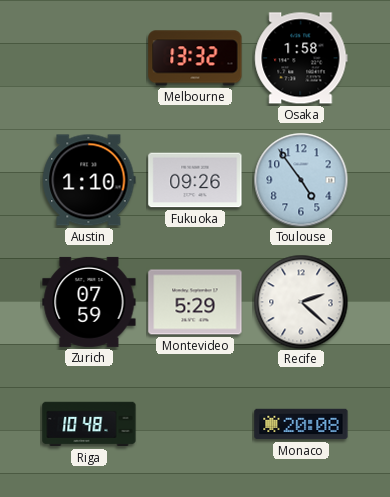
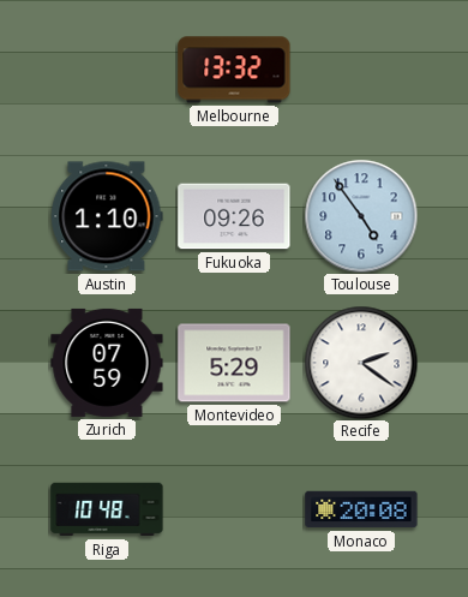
Osaka: 1:58 -> none
Recife: 2:22 -> 2:21
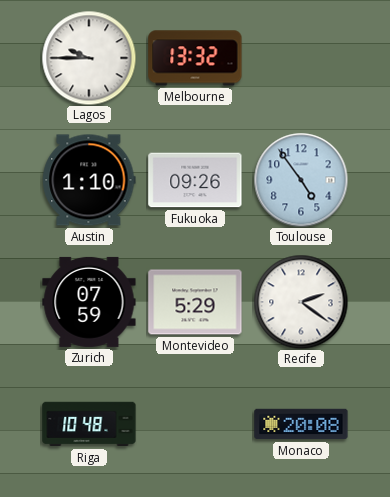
Lagos: none -> 9:45
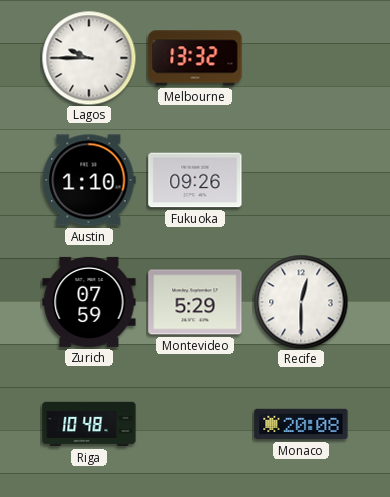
Toulouse: 4:54 -> none
Recife: 2:21 -> 12:30
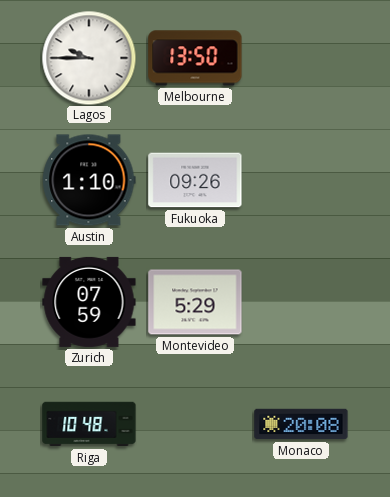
Melbourne: 13:32 -> 13:50
Recife: 12:30 -> none
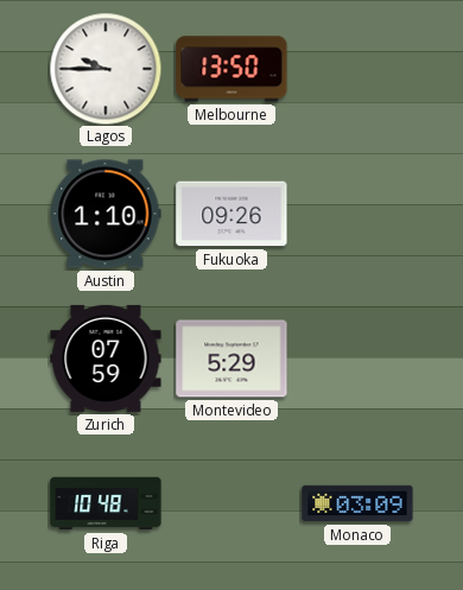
Monaco: 20:08 -> 03:09
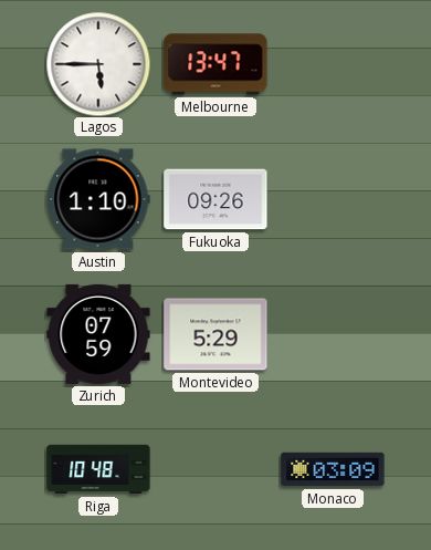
Lagos: 9:45 -> 5:45
Melbourne: 13:50 -> 13:47
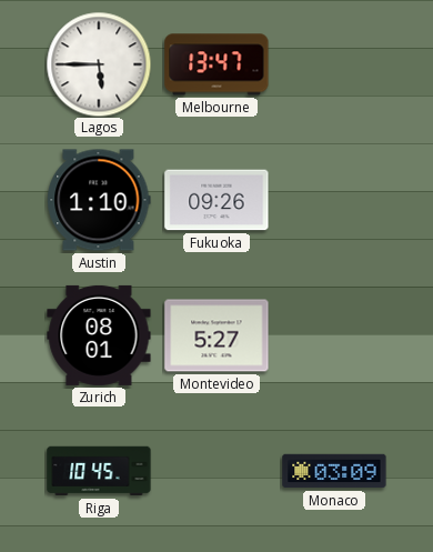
Zurich: 07:59 -> 08:01
Montevideo: 5:29 -> 5:27
Riga: 10:48 -> 10:45
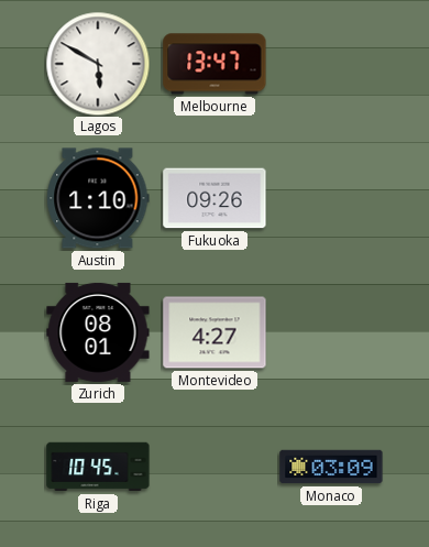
Lagos: 5:45 -> 5:50
Montevideo: 5:27 -> 4:27
